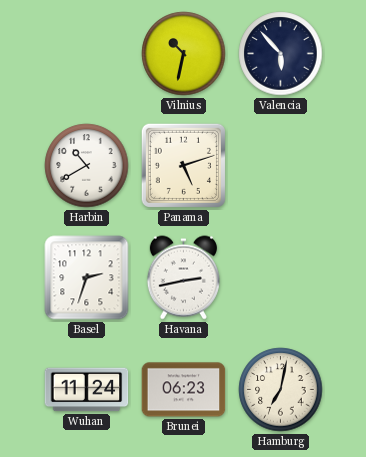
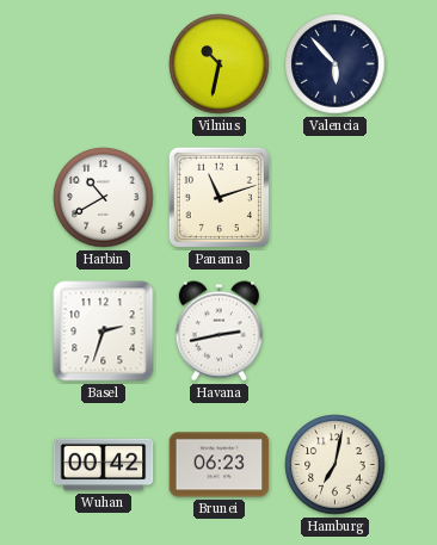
Panama: 5:12 -> 11:12
Wuhan: 11:24 -> 00:42
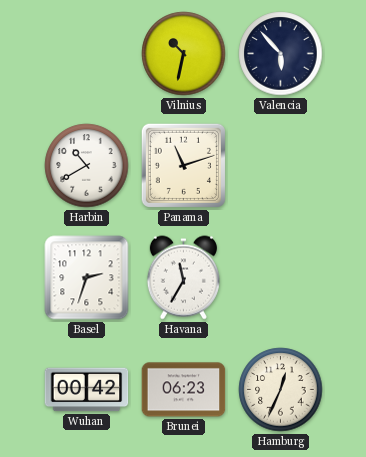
Havana: 2:43 -> 11:35
Hamburg: 7:02 -> 12:34
